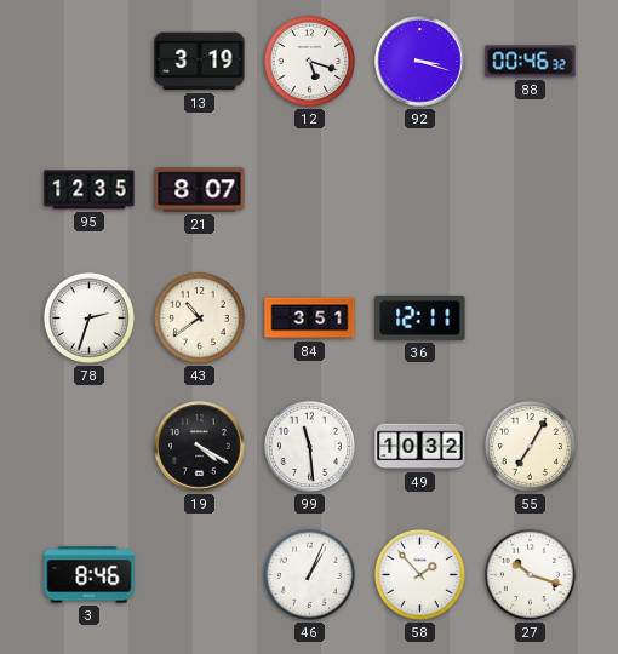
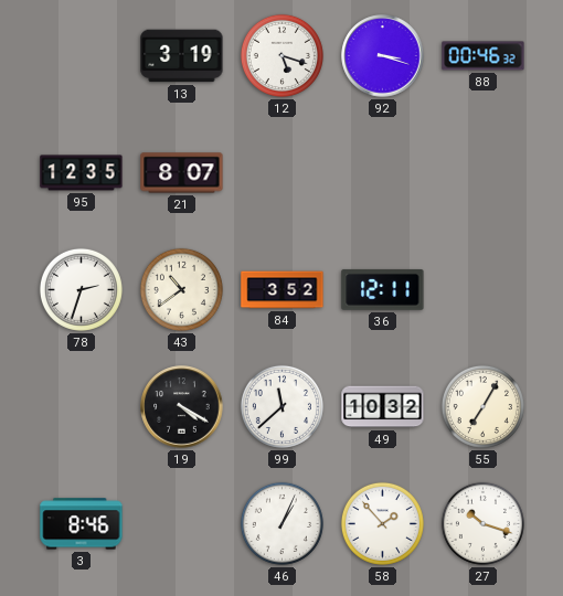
84: 3:51 -> 3:52
99: 11:29 -> 11:38
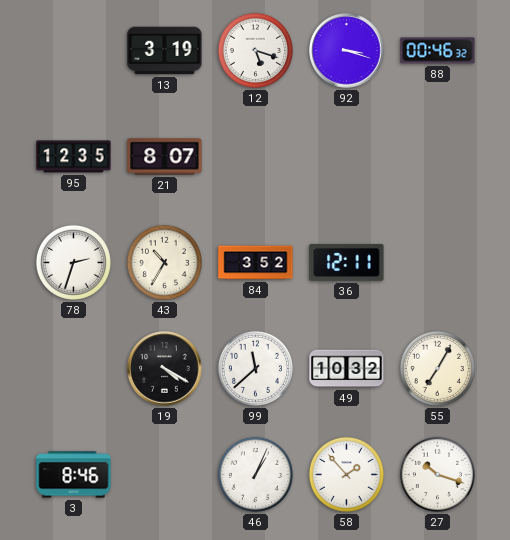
43: 10:39 -> 10:35
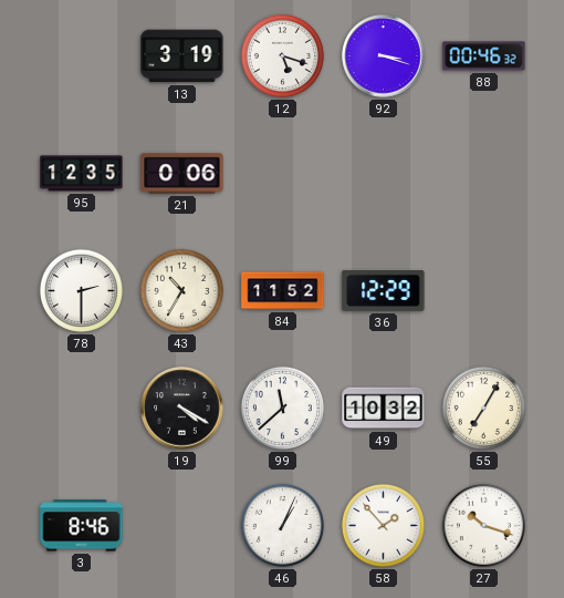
21: 8:07 -> 0:06
78: 2:33 -> 2:30
84: 3:52 -> 11:52
36: 12:11 -> 12:29
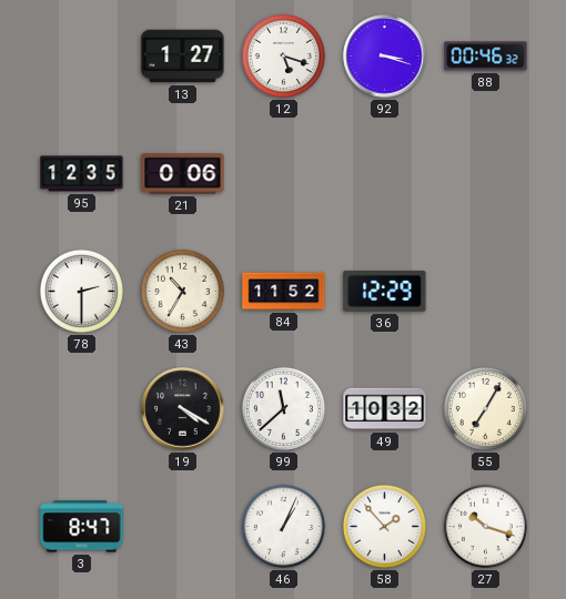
13: 3:19 -> 1:27
3: 8:46 -> 8:47
